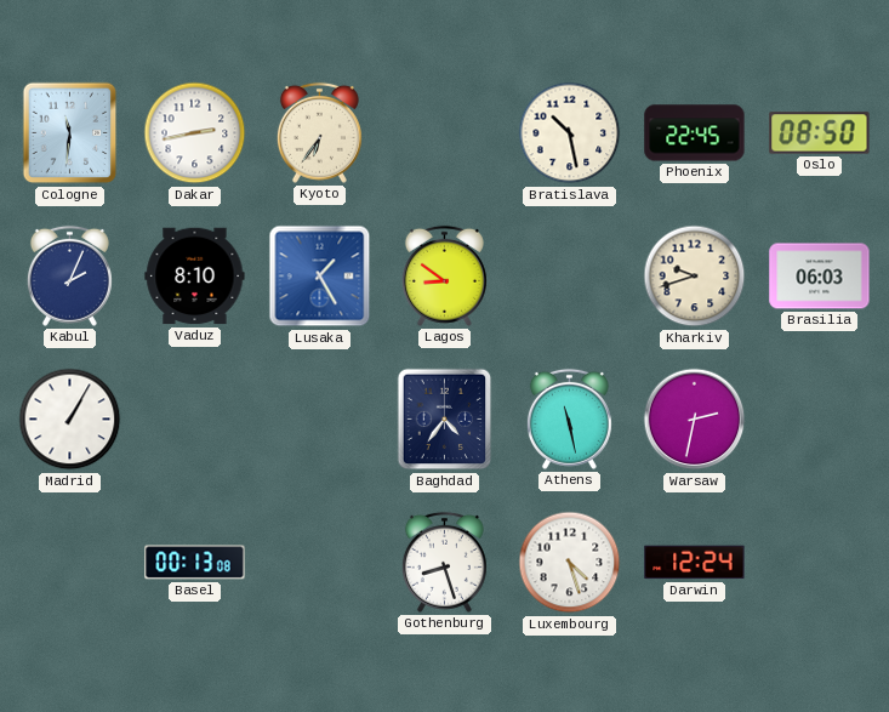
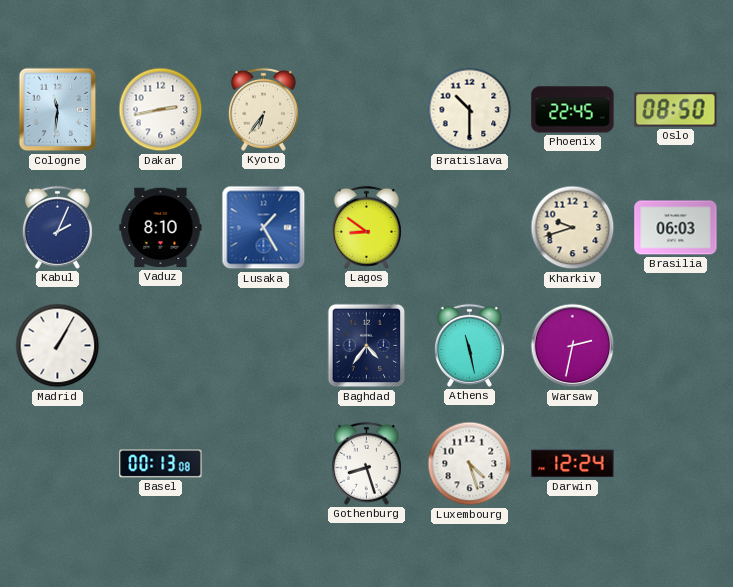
Bratislava: 10:28 -> 10:30
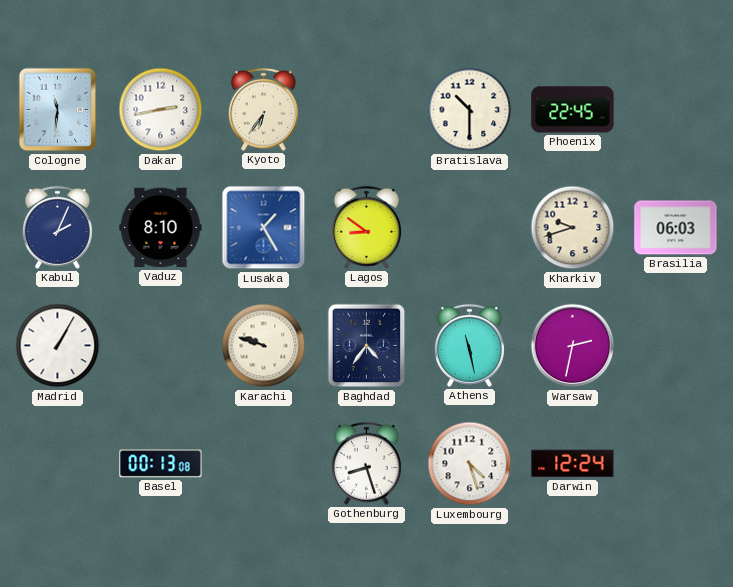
Oslo: 08:50 -> none
Karachi: none -> 9:48
